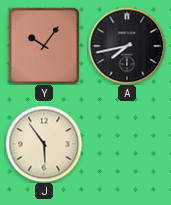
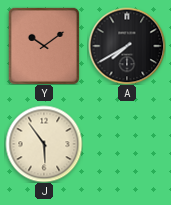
Y: 10:06 -> 10:09
A: 7:43 -> 7:40
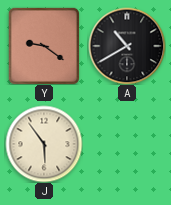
Y: 10:09 -> 9:21
A: 7:40 -> 10:40
